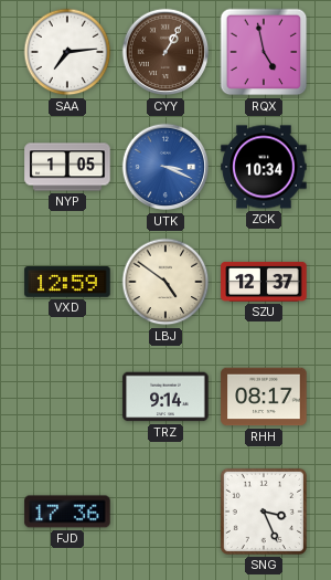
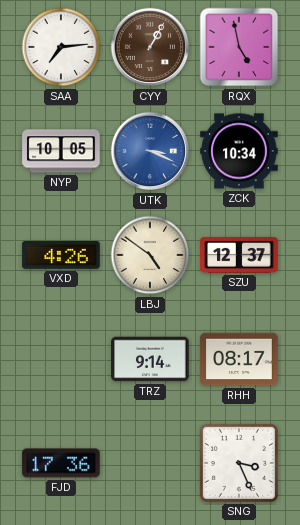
NYP: 1:05 -> 10:05
VXD: 12:59 -> 4:26
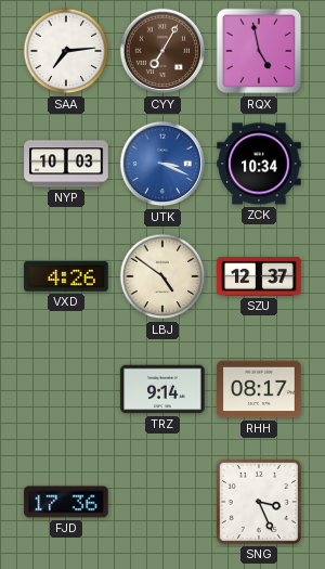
CYY: 1:05 -> 7:05
NYP: 10:05 -> 10:03
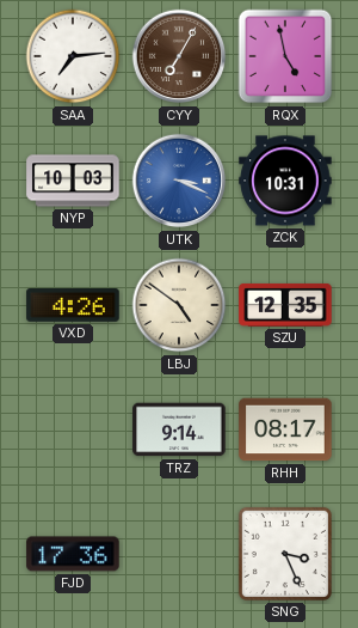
ZCK: 10:34 -> 10:31
SZU: 12:37 -> 12:35
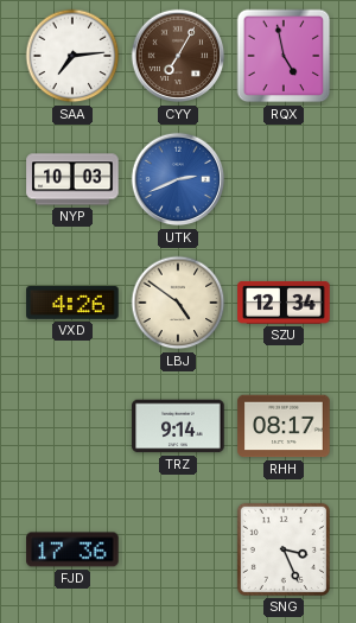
UTK: 3:19 -> 2:41
ZCK: 10:31 -> none
SZU: 12:35 -> 12:34
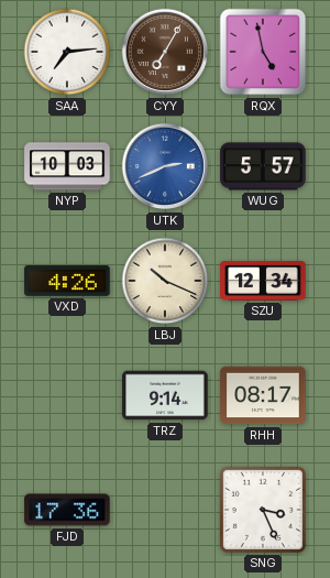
WUG: none -> 5:57
LBJ: 4:51 -> 10:19
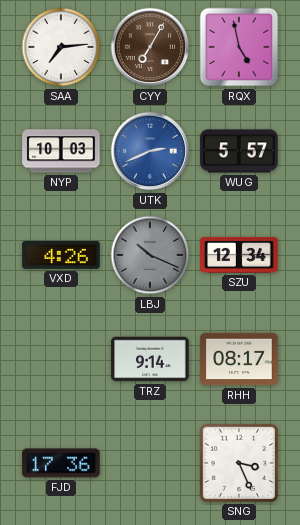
LBJ dial: cream -> grey
